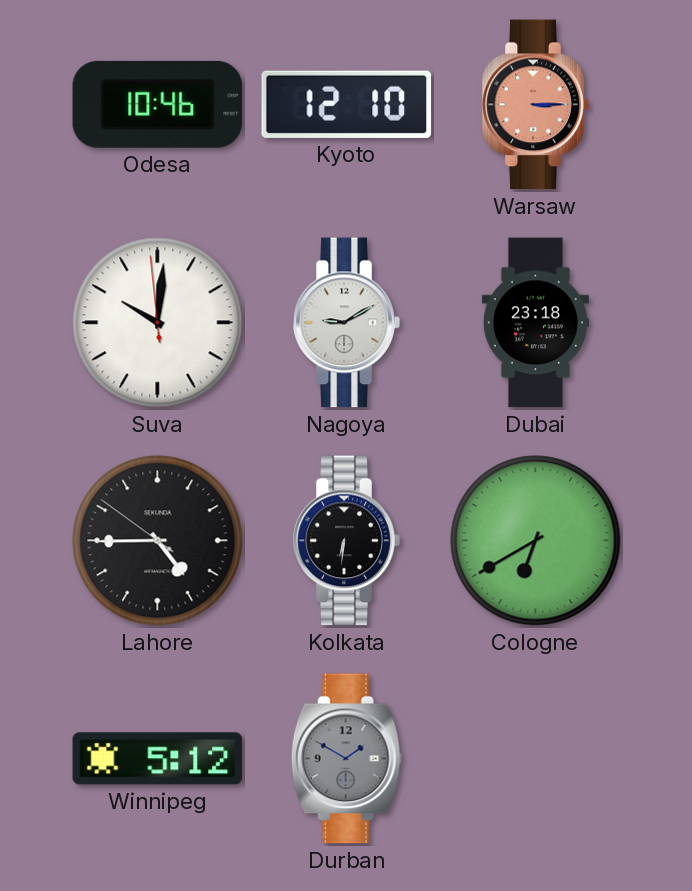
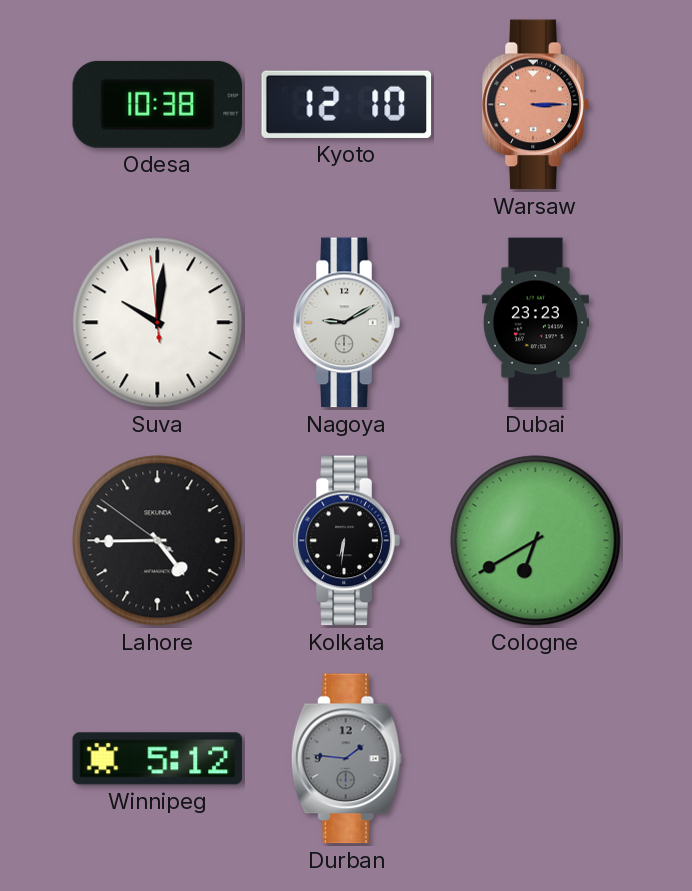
Odesa: 10:46 -> 10:38
Dubai: 23:18 -> 23:23
Durban: 1:50 -> 1:46
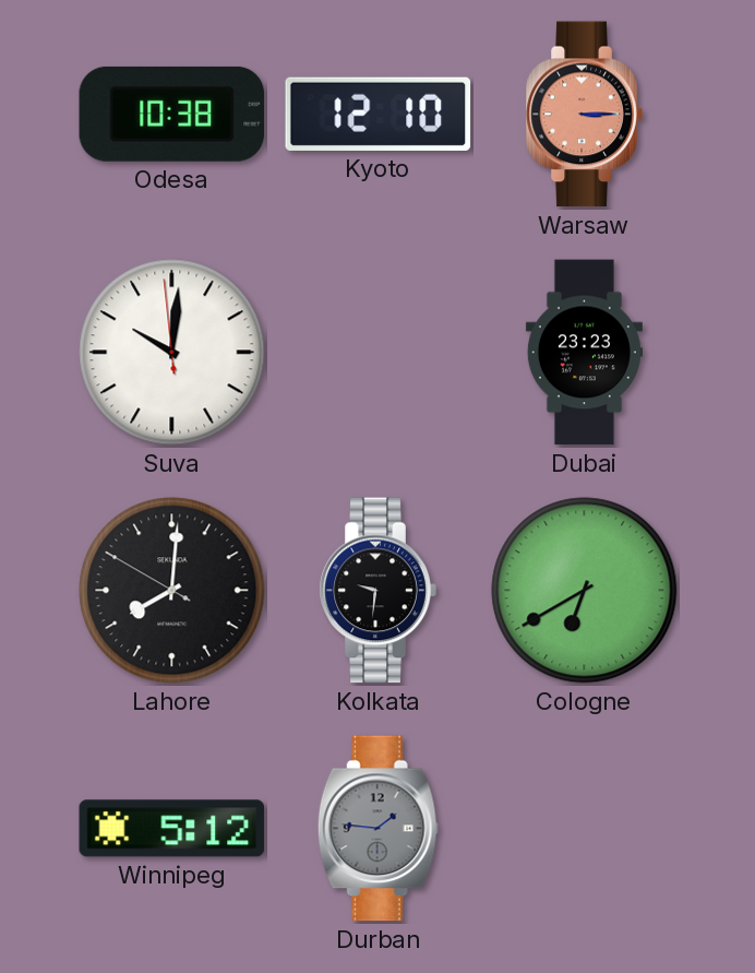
Nagoya: 9:10 -> none
Lahore: 4:44 -> 8:00
Kolkata: 6:31 -> 9:31
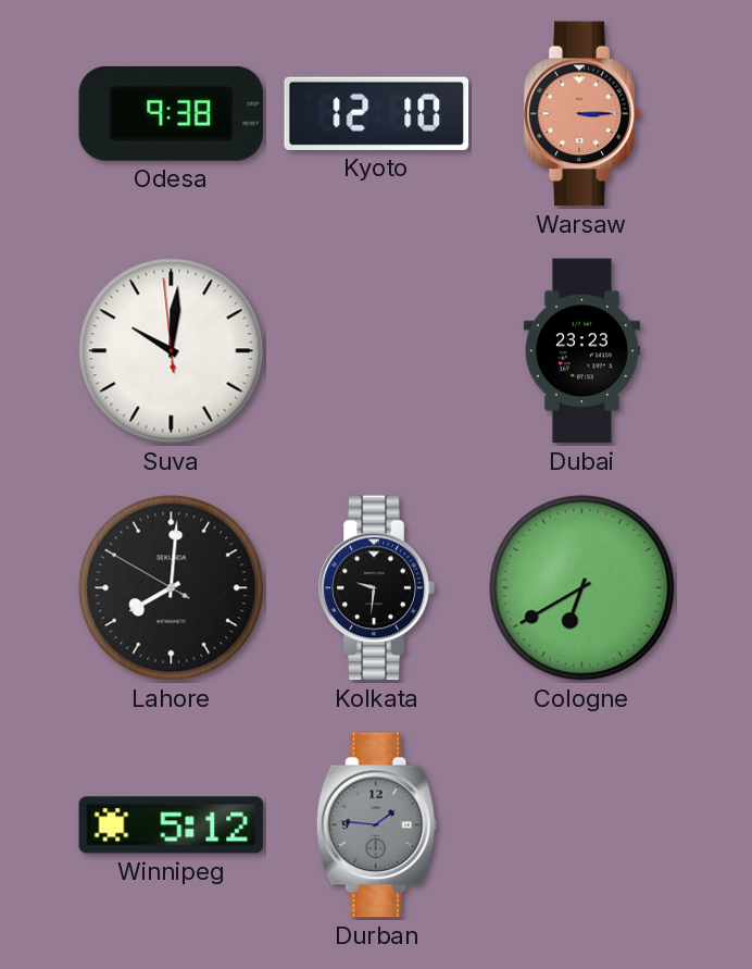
Odesa: 10:38 -> 9:38
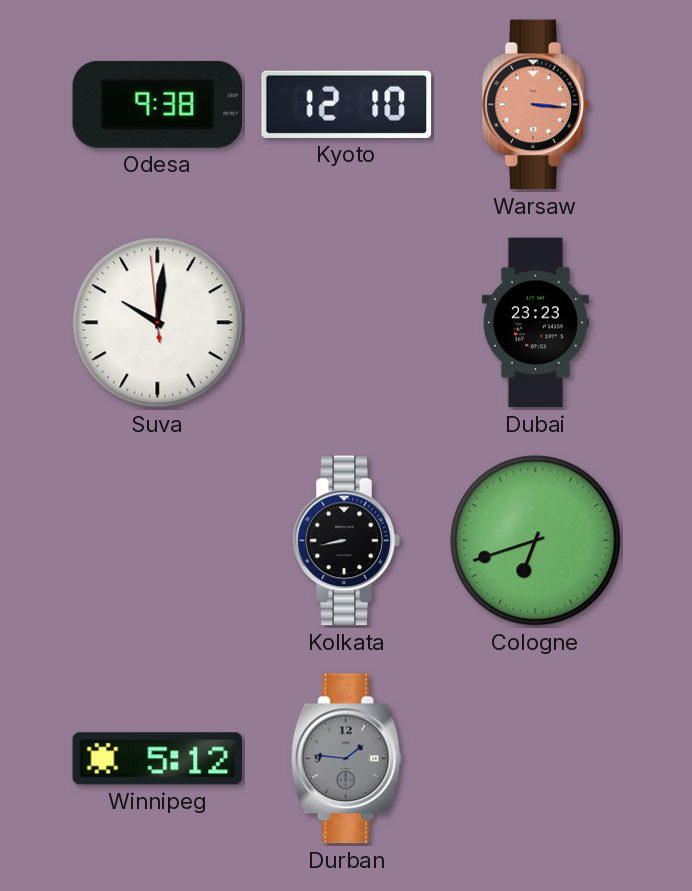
Warsaw: 3:15 -> 3:16
Lahore: 8:00 -> none
Kolkata: 9:31 -> 8:43
Cologne: 6:40 -> 6:42
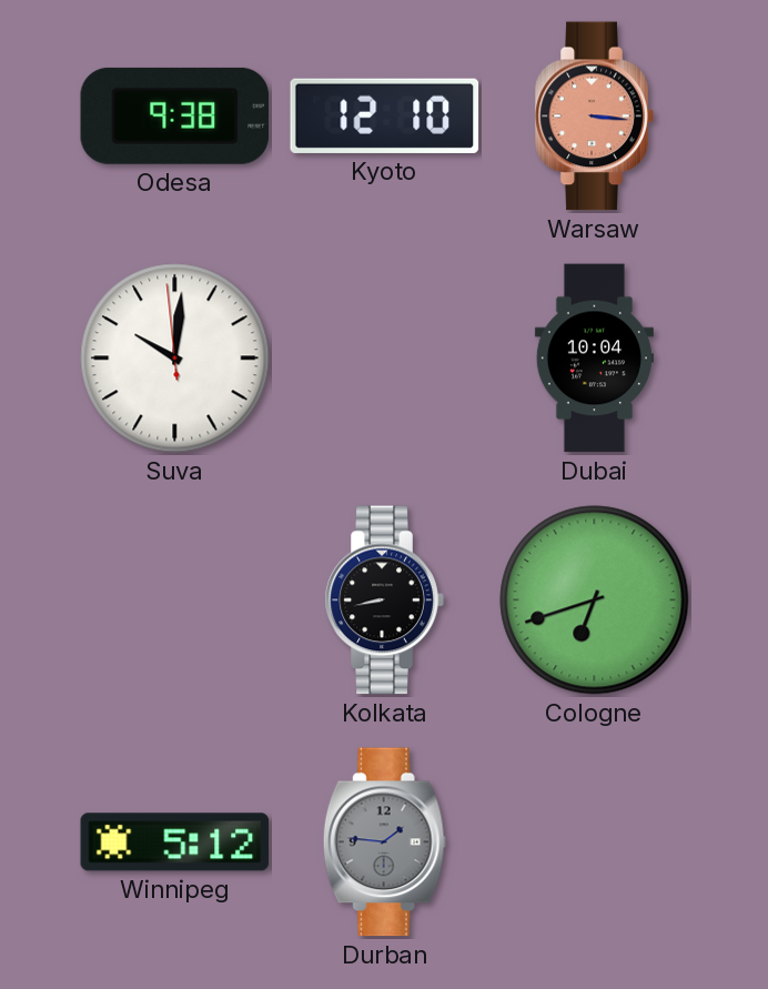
Dubai: 23:23 -> 10:04
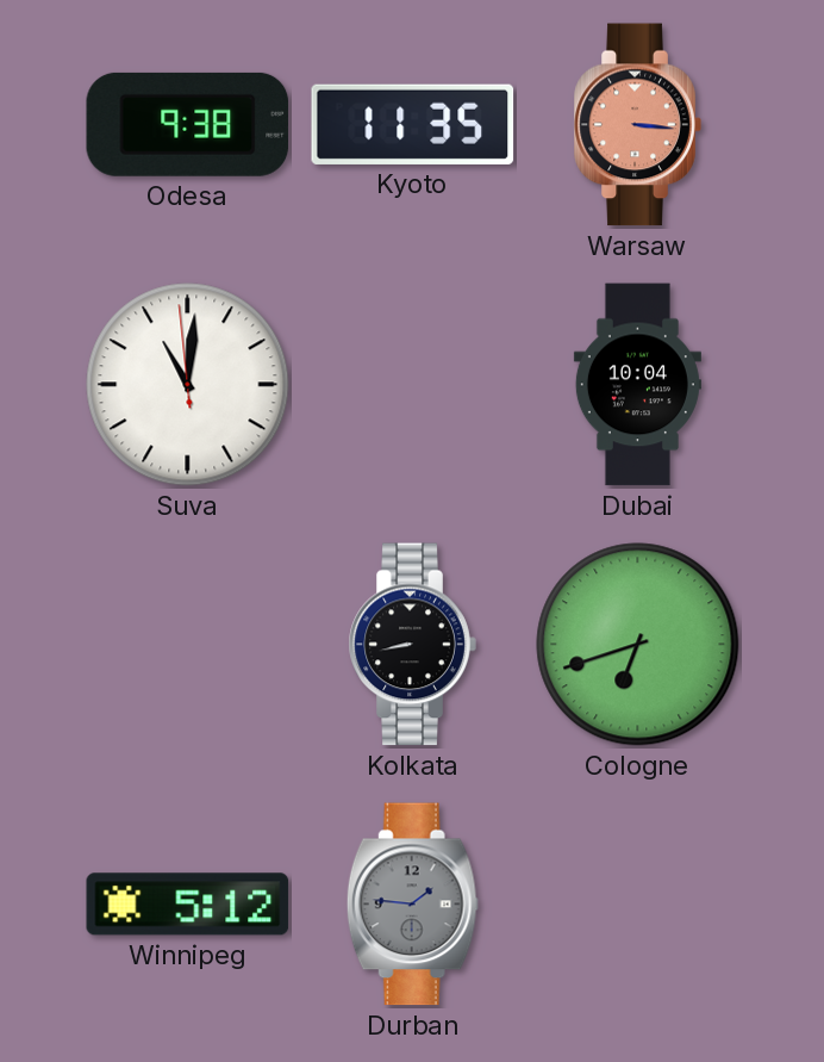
Kyoto: 12:10 -> 11:35
Suva: 10:00 -> 11:00
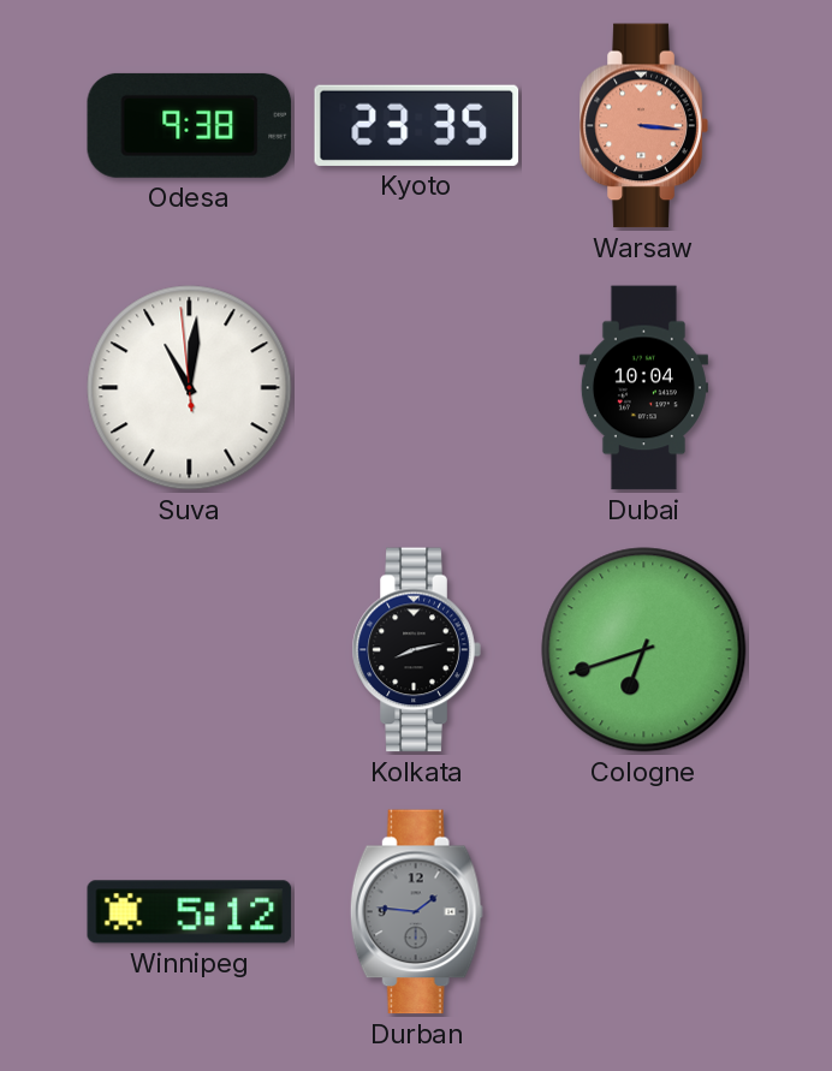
Kyoto: 11:35 -> 23:35
Kolkata: 8:43 -> 8:13
